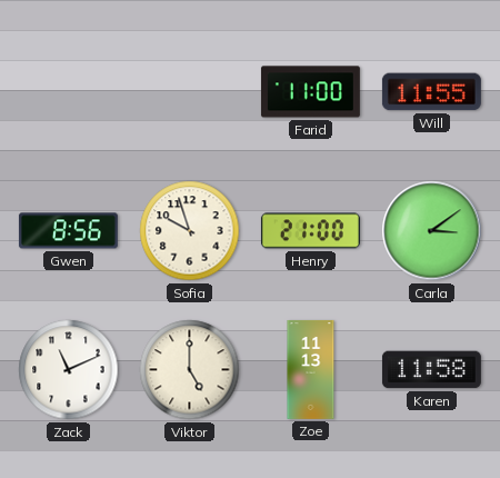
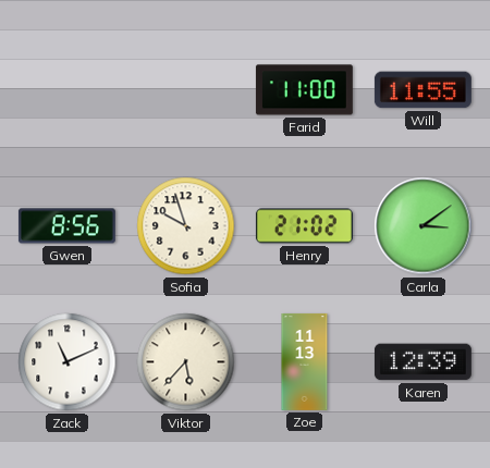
Henry: 21:00 -> 21:02
Viktor: 5:00 -> 5:37
Karen: 11:58 -> 12:39
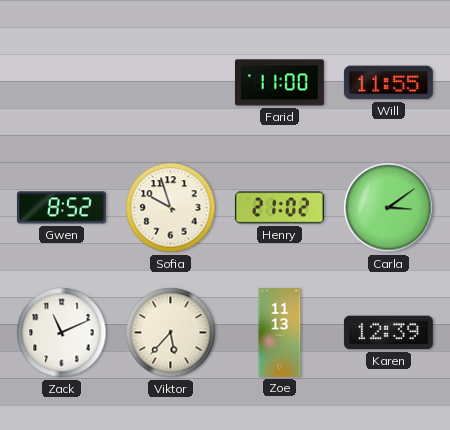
Gwen: 8:56 -> 8:52
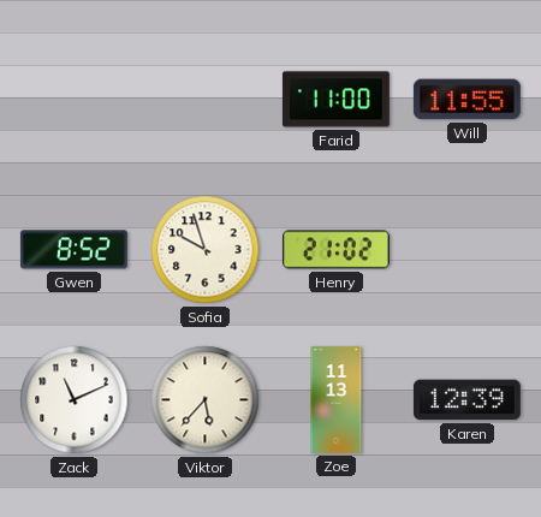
Carla: 3:09 -> none
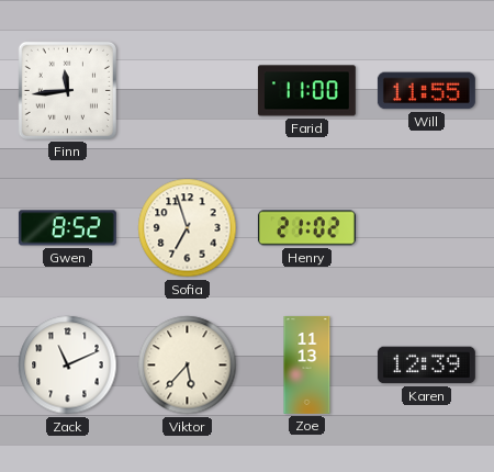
Finn: none -> 11:44
Sofia: 9:57 -> 6:57
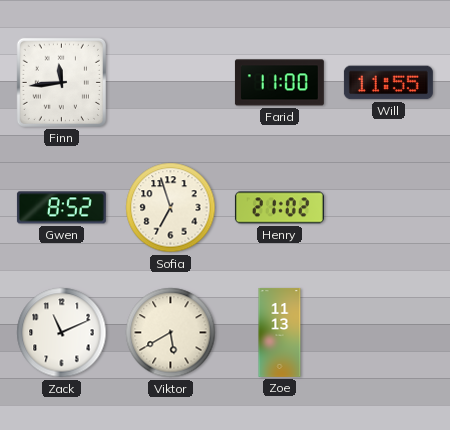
Viktor: 5:37 -> 5:40
Karen: 12:39 -> none
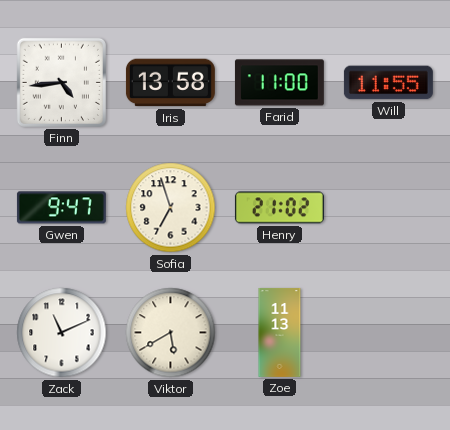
Finn: 11:44 -> 4:44
Iris: none -> 13:58
Gwen: 8:52 -> 9:47
